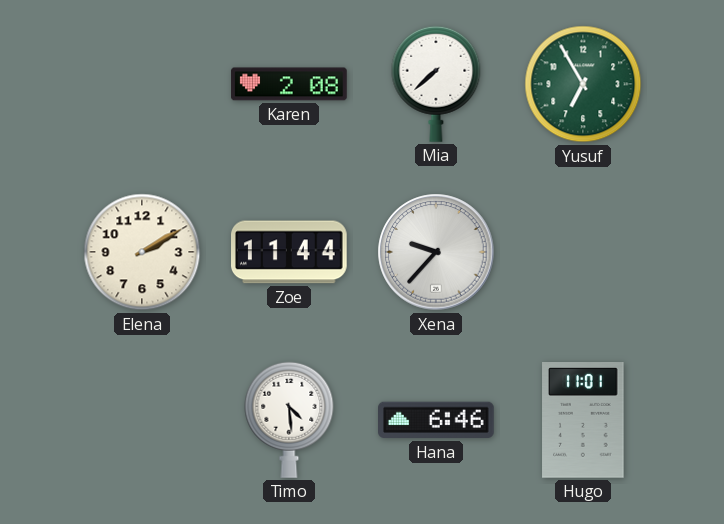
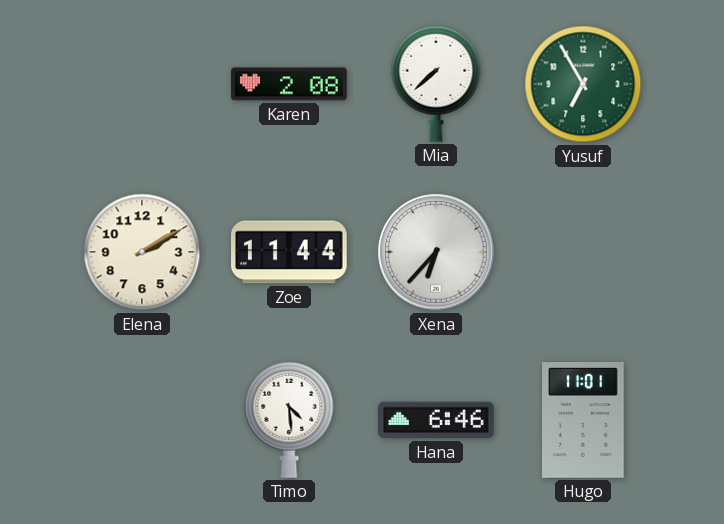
Xena: 9:37 -> 6:37
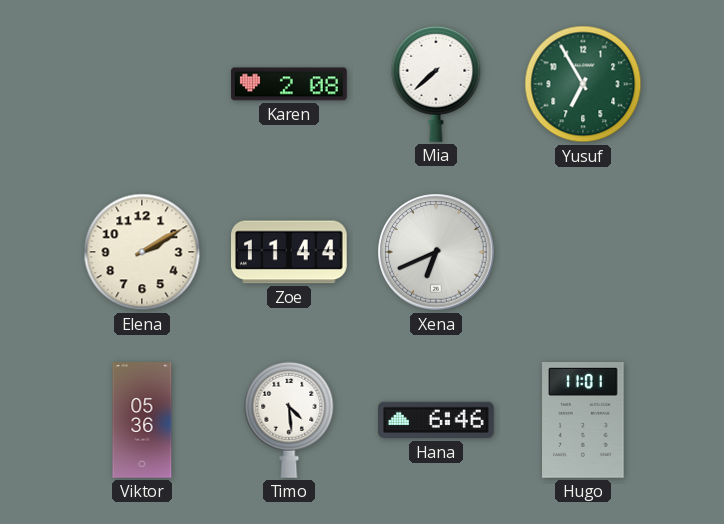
Xena: 6:37 -> 6:41
Viktor: none -> 05:36
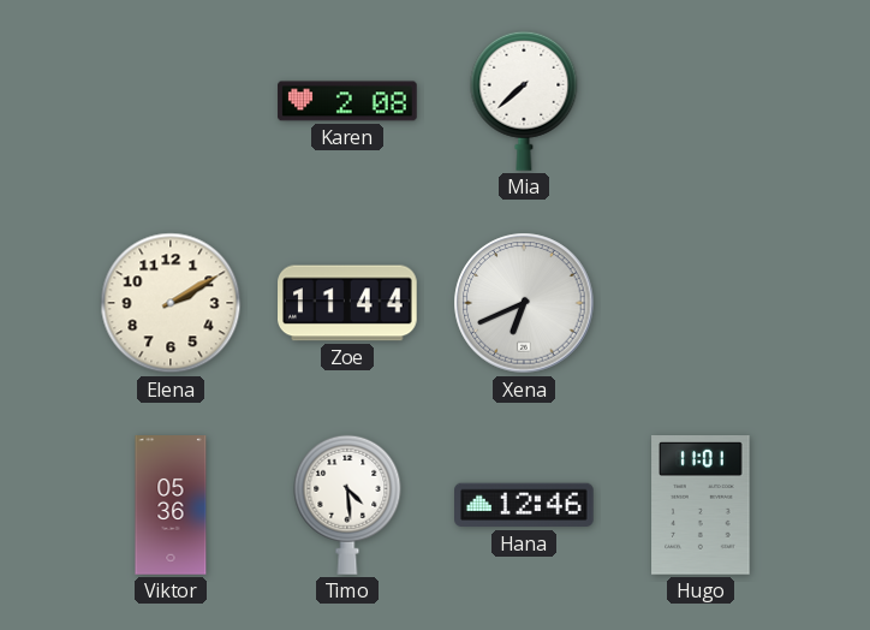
Yusuf: 6:55 -> none
Hana: 6:46 -> 12:46
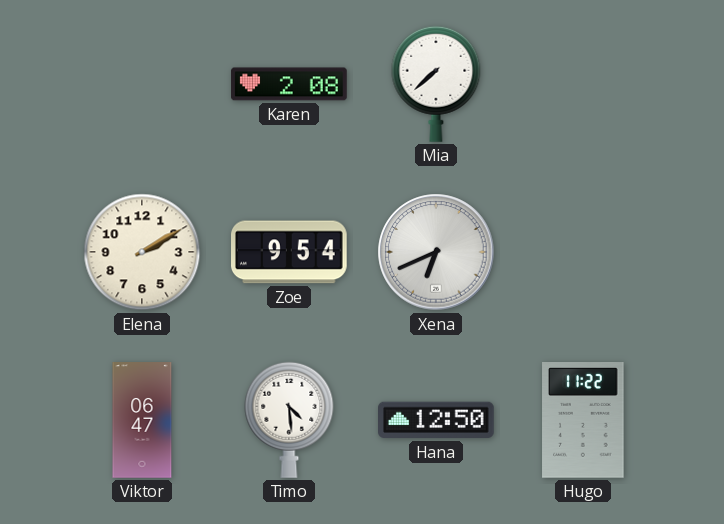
Zoe: 11:44 -> 9:54
Viktor: 05:36 -> 06:47
Hana: 12:46 -> 12:50
Hugo: 11:01 -> 11:22
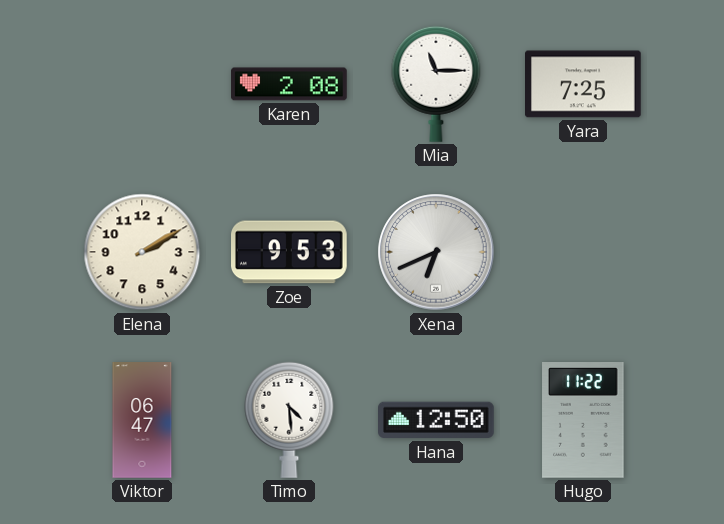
Mia: 7:38 -> 11:15
Yara: none -> 7:25
Zoe: 9:54 -> 9:53
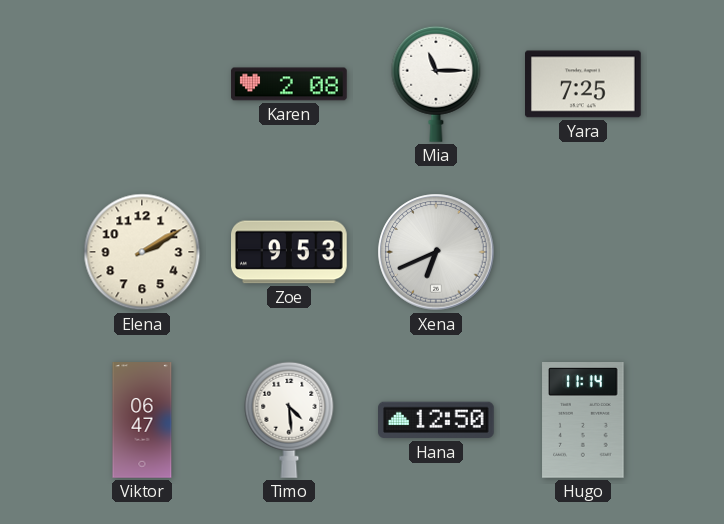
Hugo: 11:22 -> 11:14
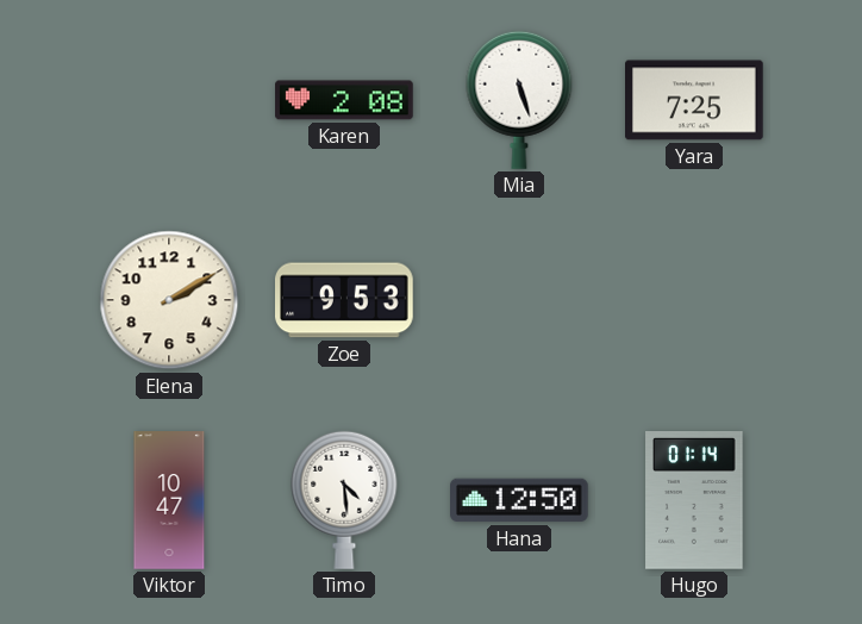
Mia: 11:15 -> 5:27
Xena: 6:41 -> none
Viktor: 06:47 -> 10:47
Hugo: 11:14 -> 01:14
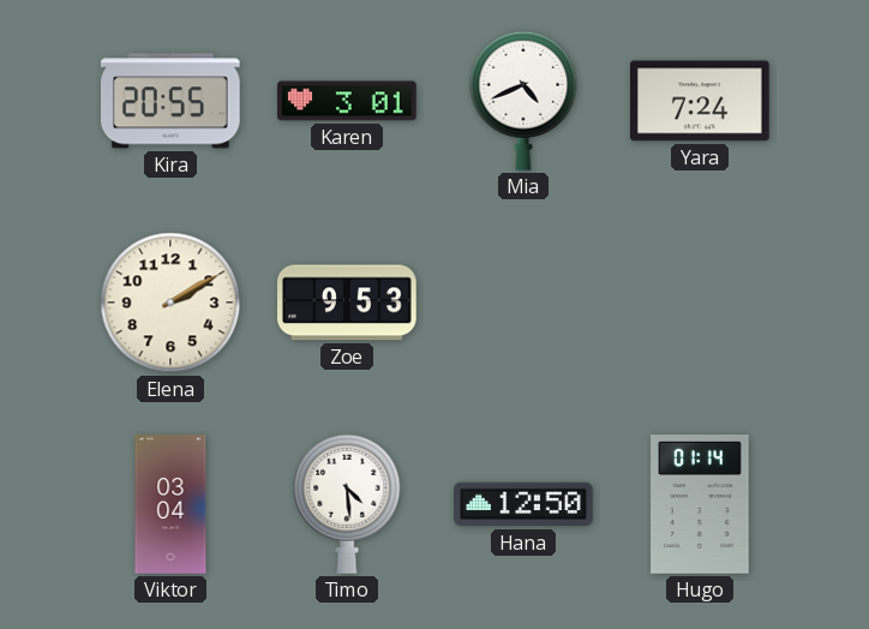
Kira: none -> 20:55
Karen: 2:08 -> 3:01
Mia: 5:27 -> 4:41
Yara: 7:25 -> 7:24
Viktor: 10:47 -> 03:04
